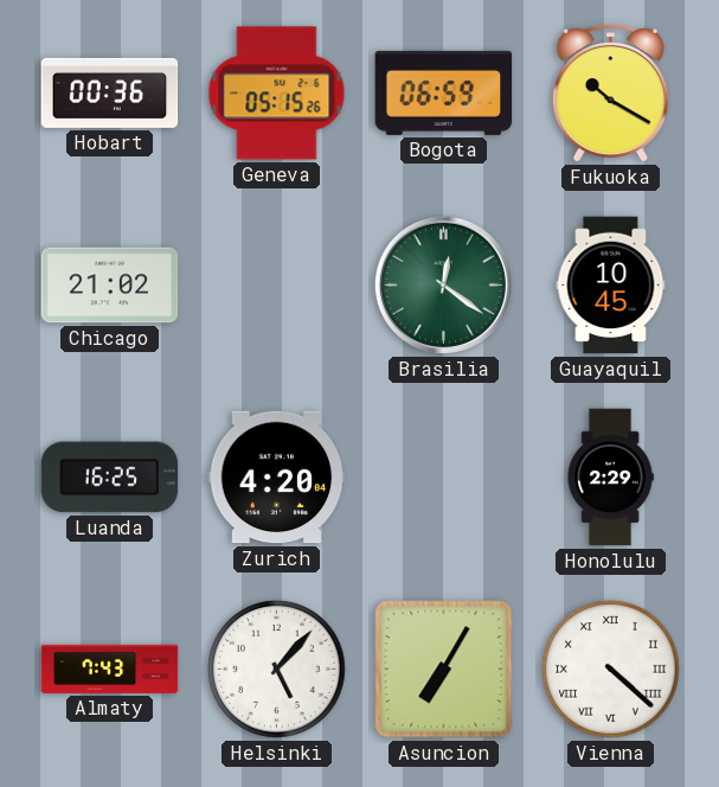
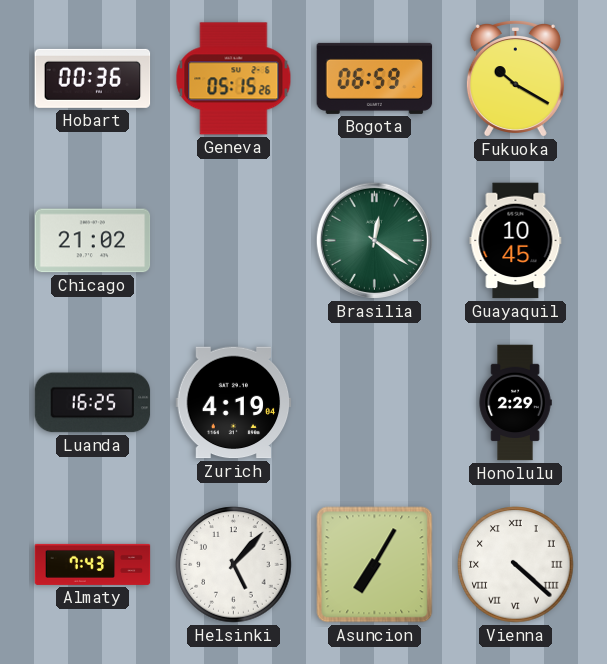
Zurich: 4:20 -> 4:19
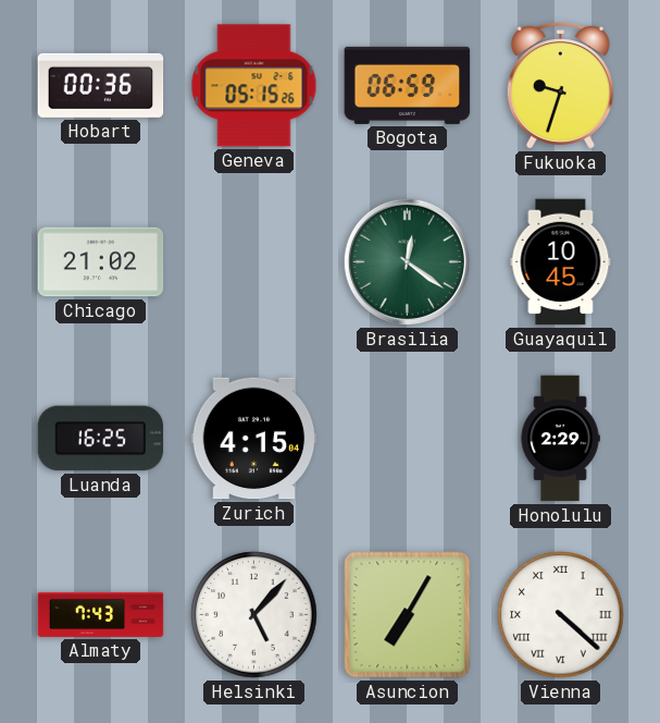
Fukuoka: 10:20 -> 9:33
Zurich: 4:19 -> 4:15
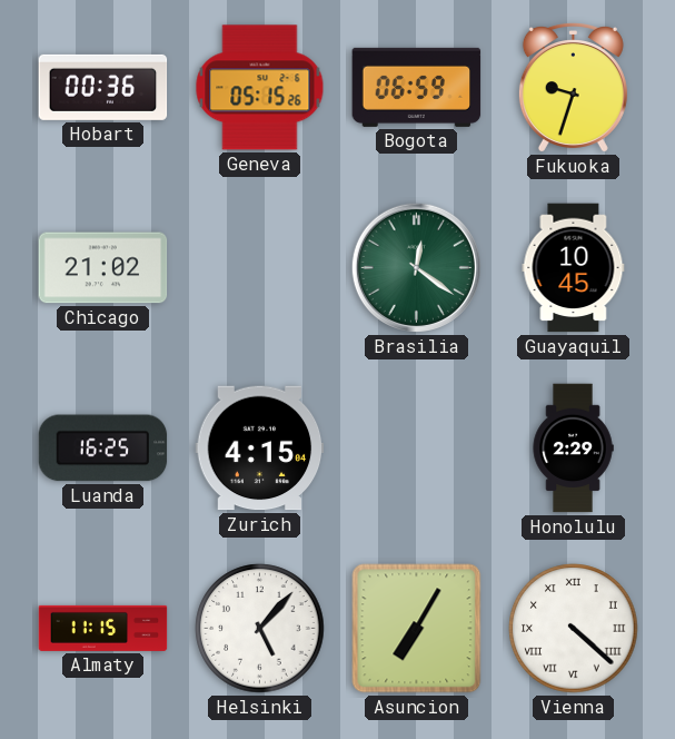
Almaty: 7:43 -> 11:15
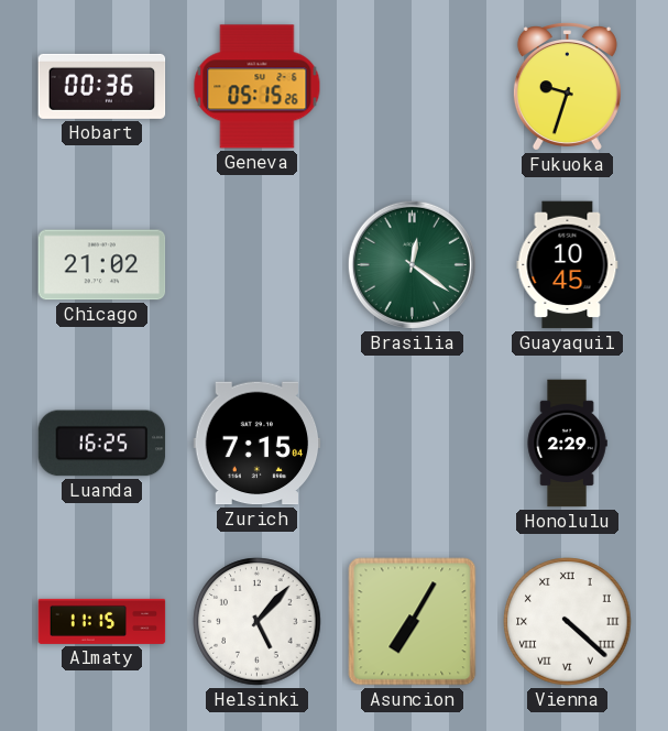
Bogota: 06:59 -> none
Zurich: 4:15 -> 7:15
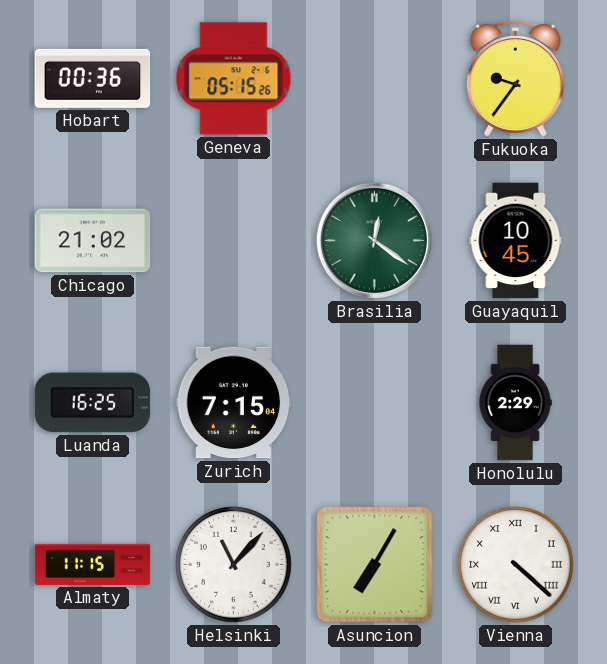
Fukuoka: 9:33 -> 9:36
Helsinki: 5:07 -> 11:07
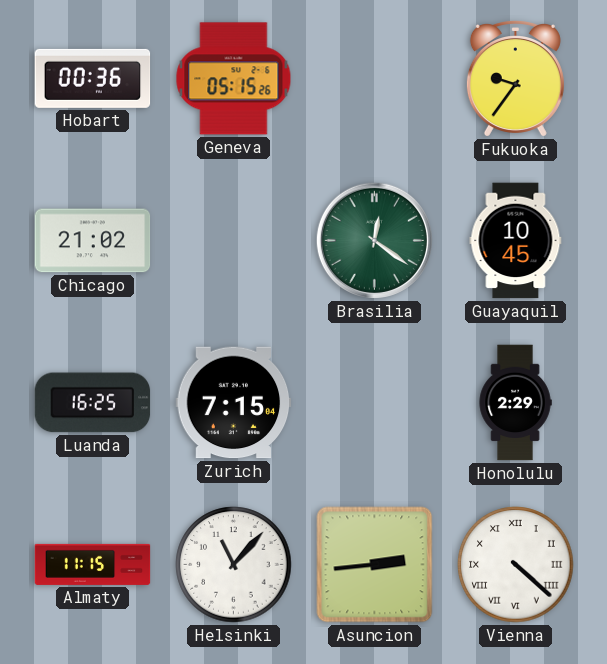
Asuncion: 7:05 -> 2:44
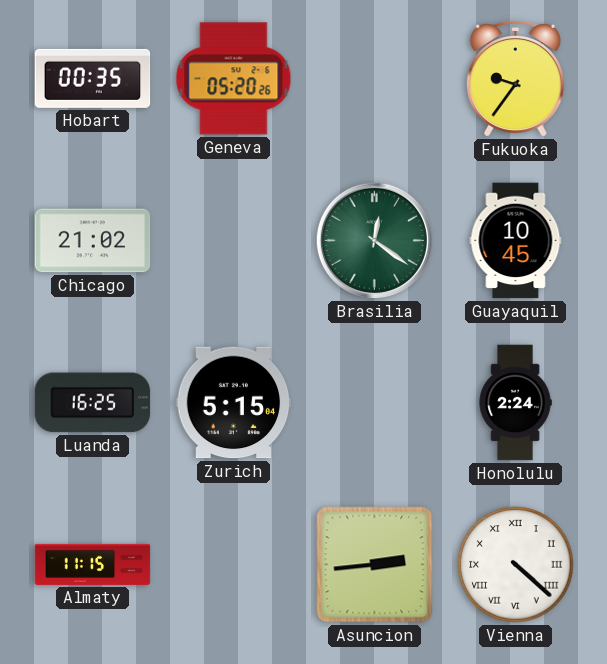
Hobart: 00:36 -> 00:35
Geneva: 05:15 -> 05:20
Zurich: 7:15 -> 5:15
Honolulu: 2:29 -> 2:24
Helsinki: 11:07 -> none
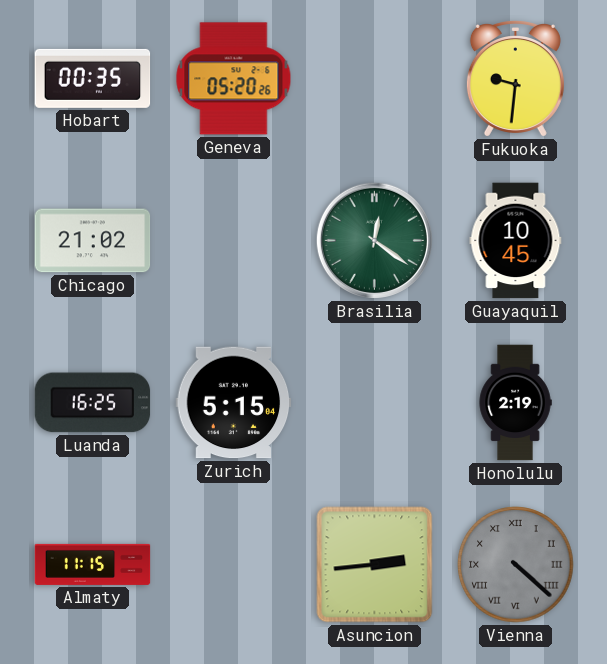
Fukuoka: 9:36 -> 9:31
Honolulu: 2:24 -> 2:19
Vienna dial: white -> grey
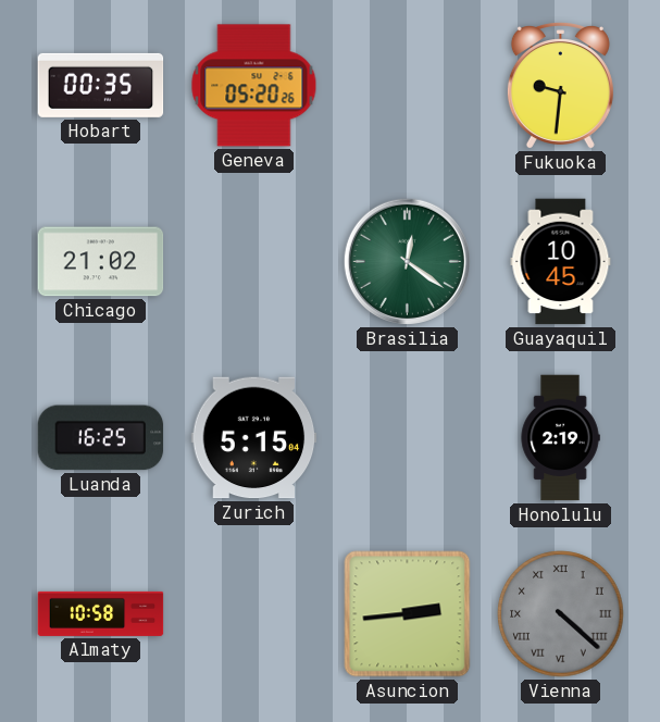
Almaty: 11:15 -> 10:58
